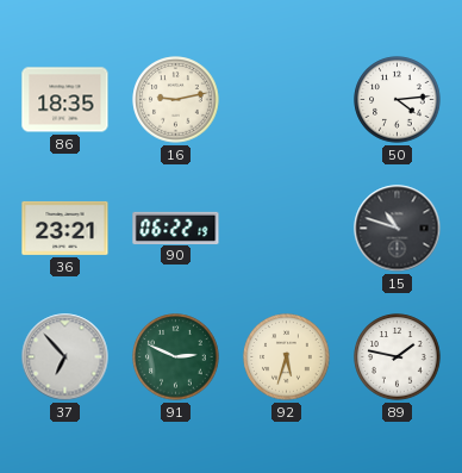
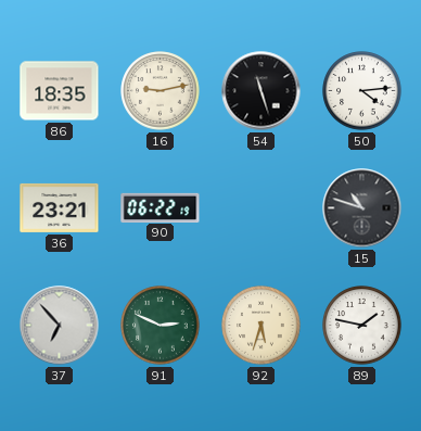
54: none -> 11:27
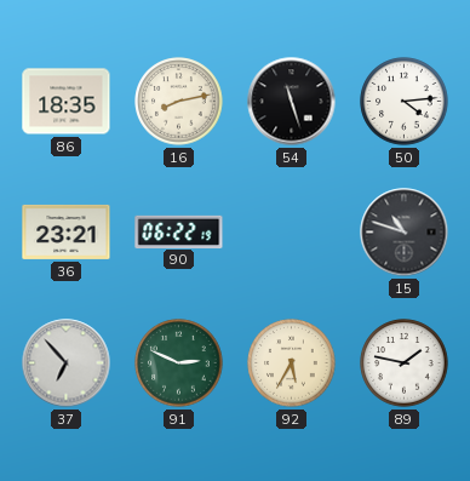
16: 9:13 -> 8:13
92: 5:33 -> 5:35
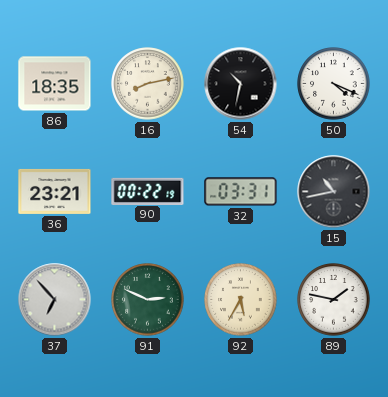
54: 11:27 -> 10:32
50: 4:14 -> 4:19
90: 06:22 -> 00:22
32: none -> 03:31
15: 10:48 -> 10:43
